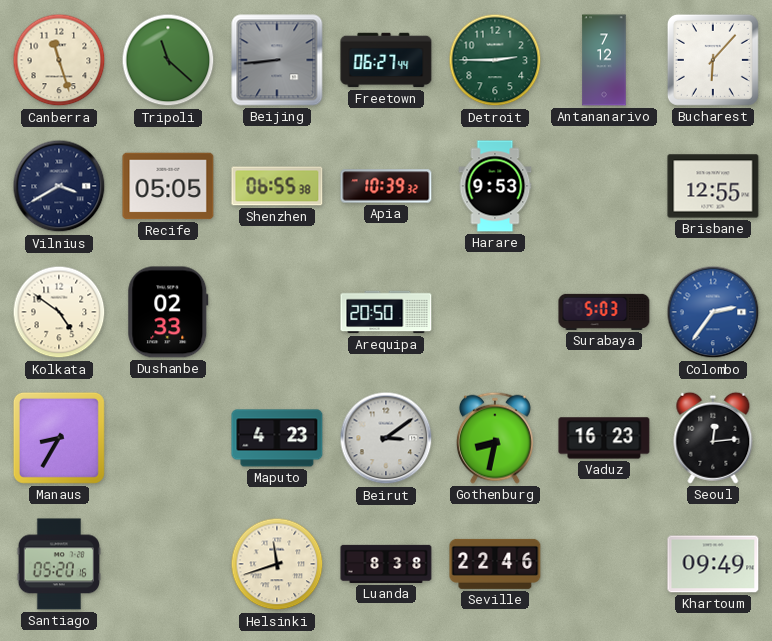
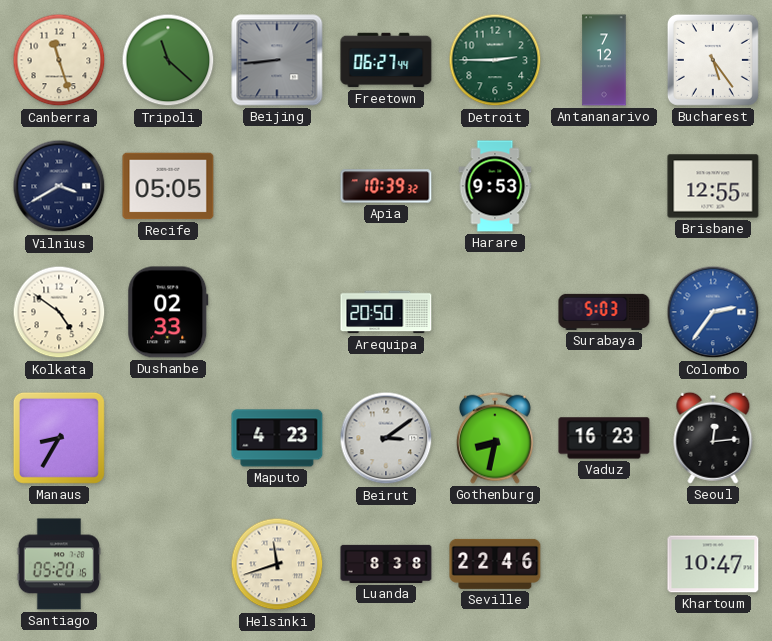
Bucharest: 6:07 -> 5:24
Shenzhen: 06:55 -> none
Khartoum: 09:49 -> 10:47
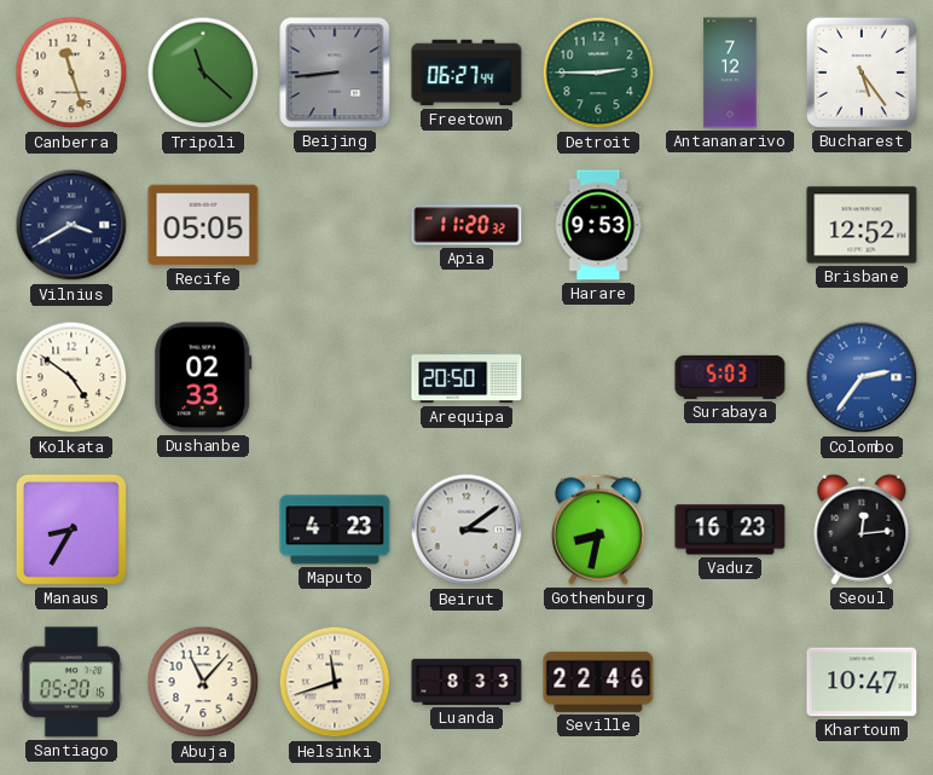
Apia: 10:39 -> 11:20
Brisbane: 12:55 -> 12:52
Abuja: none -> 11:07
Luanda: 8:38 -> 8:33
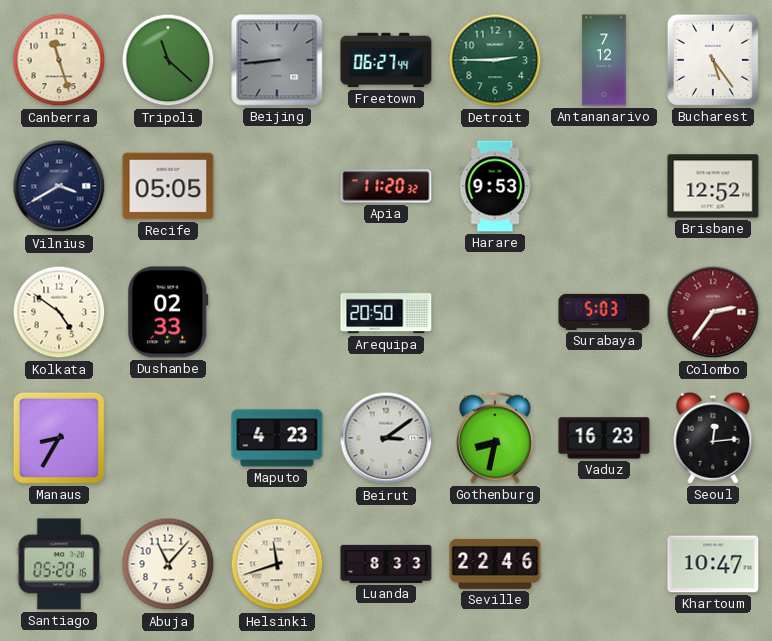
Colombo dial: blue -> burgundy
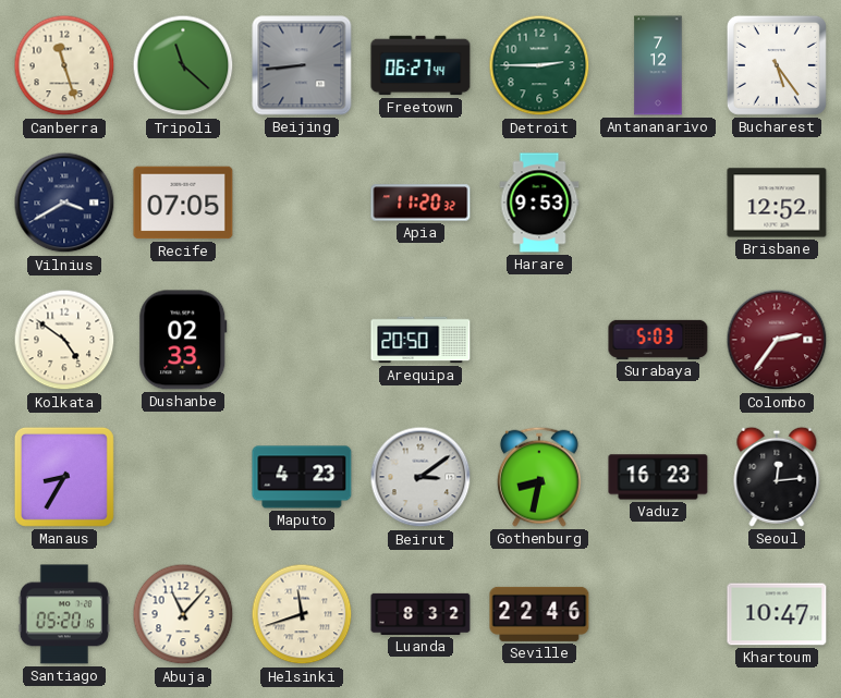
Recife: 05:05 -> 07:05
Luanda: 8:33 -> 8:32
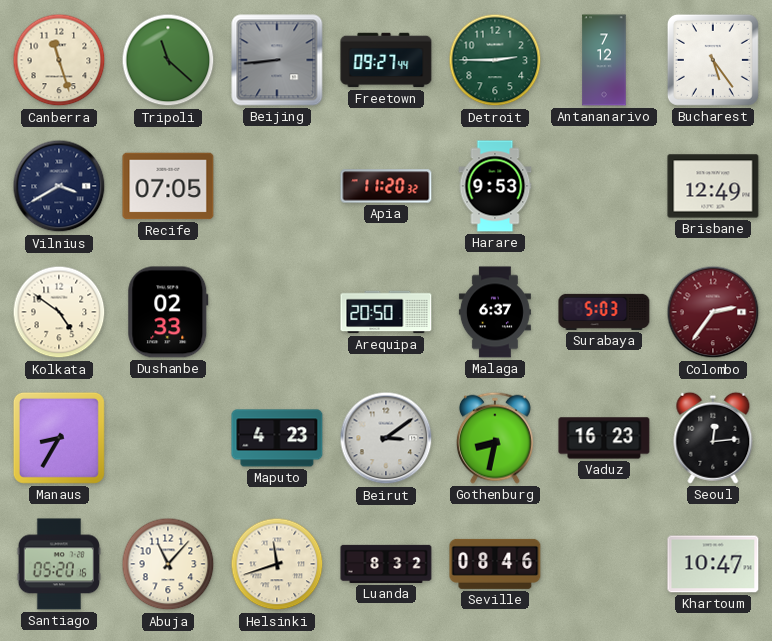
Freetown: 06:27 -> 09:27
Brisbane: 12:52 -> 12:49
Malaga: none -> 6:37
Seville: 22:46 -> 08:46
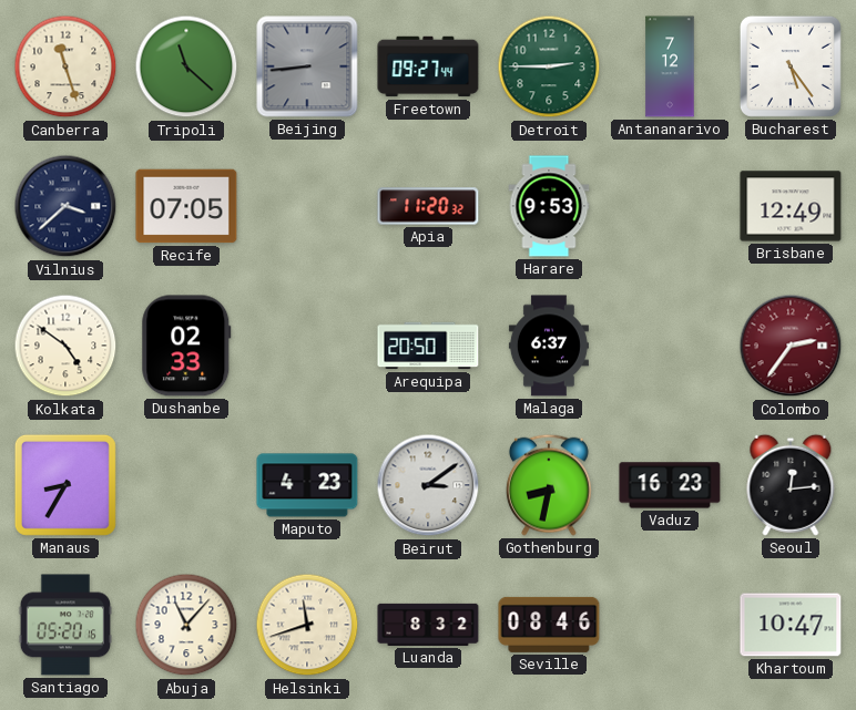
Vilnius: 3:40 -> 3:38
Surabaya: 5:03 -> none
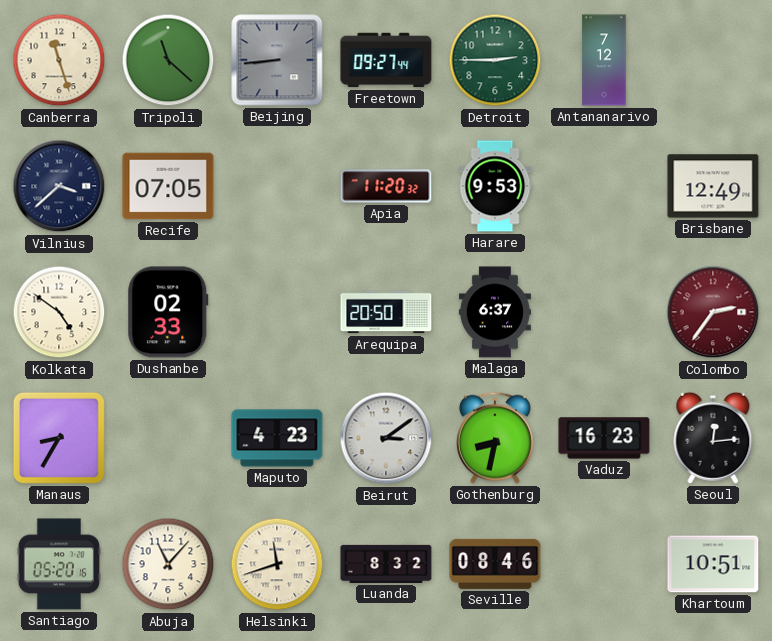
Bucharest: 5:24 -> none
Khartoum: 10:47 -> 10:51
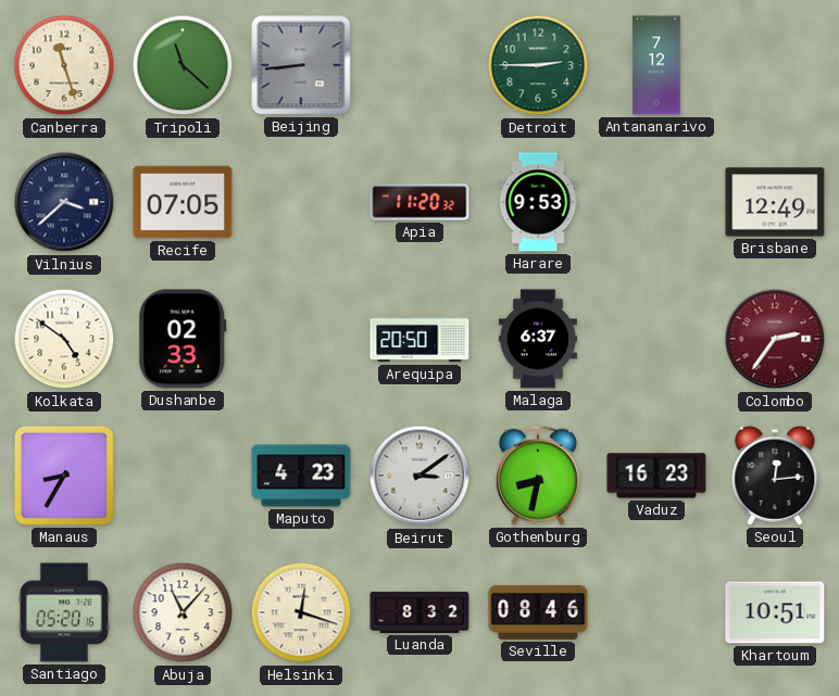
Freetown: 09:27 -> none
Helsinki: 11:42 -> 12:18
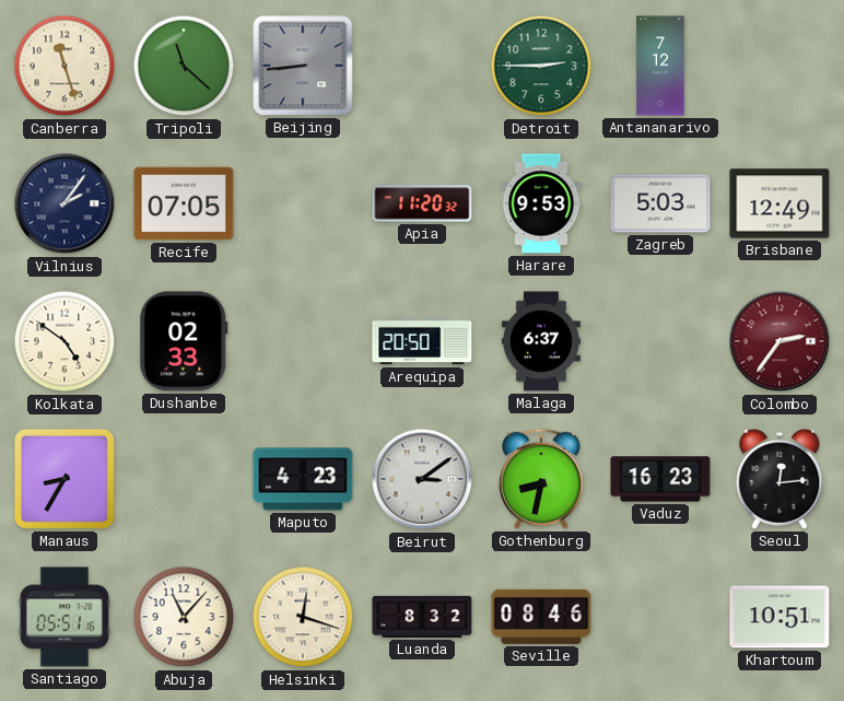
Vilnius: 3:38 -> 2:06
Zagreb: none -> 5:03
Santiago: 05:20 -> 05:51
